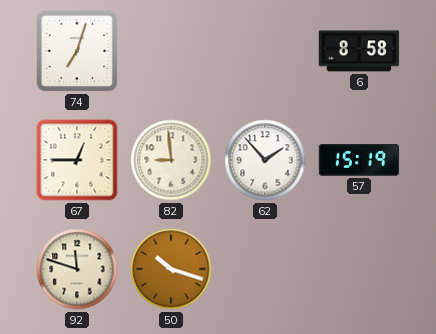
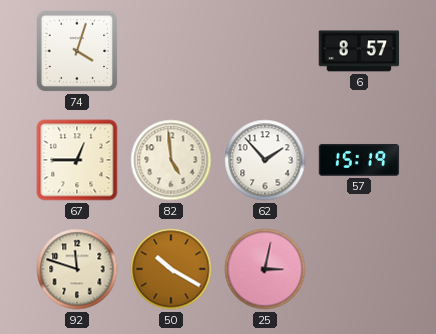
74: 7:03 -> 4:03
6: 8:58 -> 8:57
82: 8:59 -> 4:59
50: 10:18 -> 10:20
25: none -> 3:02
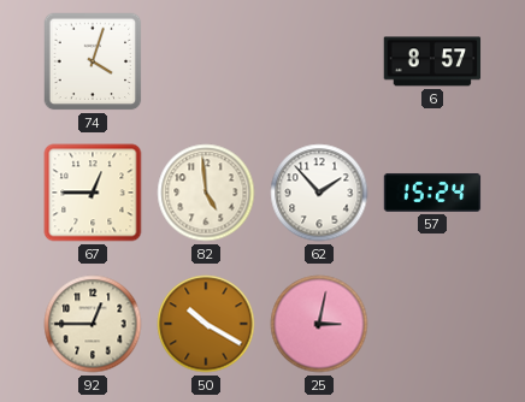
57: 15:19 -> 15:24
92: 11:48 -> 12:45
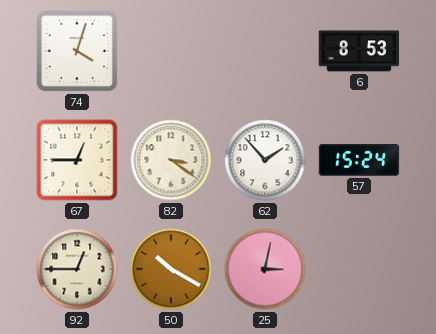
6: 8:57 -> 8:53
82: 4:59 -> 3:21
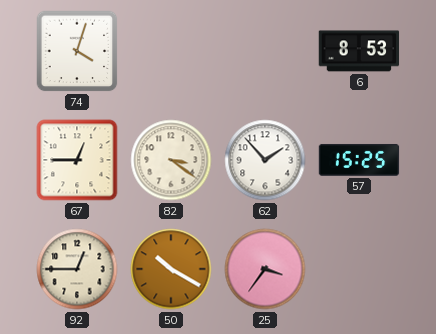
57: 15:24 -> 15:25
25: 3:02 -> 3:36
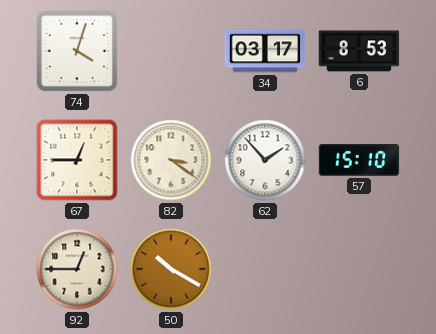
34: none -> 03:17
57: 15:25 -> 15:10
25: 3:36 -> none
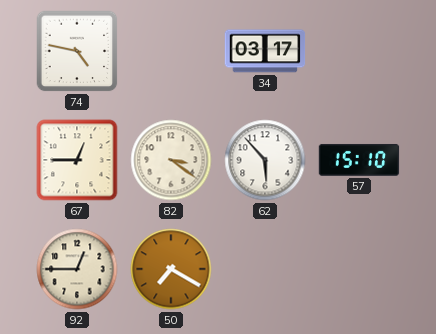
74: 4:03 -> 4:47
6: 8:53 -> none
62: 1:53 -> 5:53
50: 10:20 -> 7:20
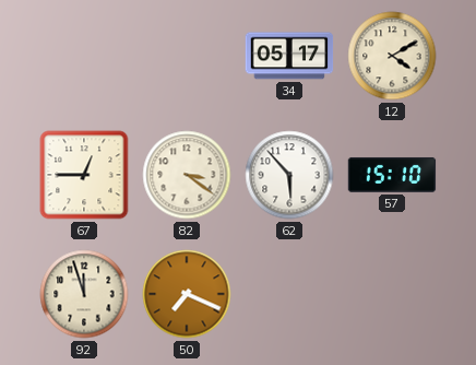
74: 4:47 -> none
34: 03:17 -> 05:17
12: none -> 4:10
92: 12:45 -> 11:57
50: 7:20 -> 7:19
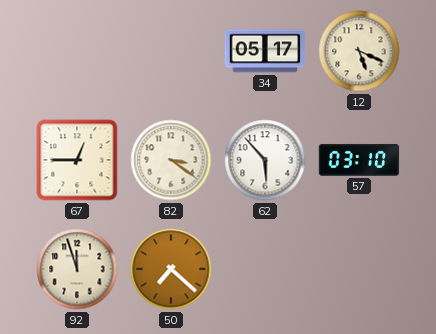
12: 4:10 -> 5:19
57: 15:10 -> 03:10
50: 7:19 -> 7:22
